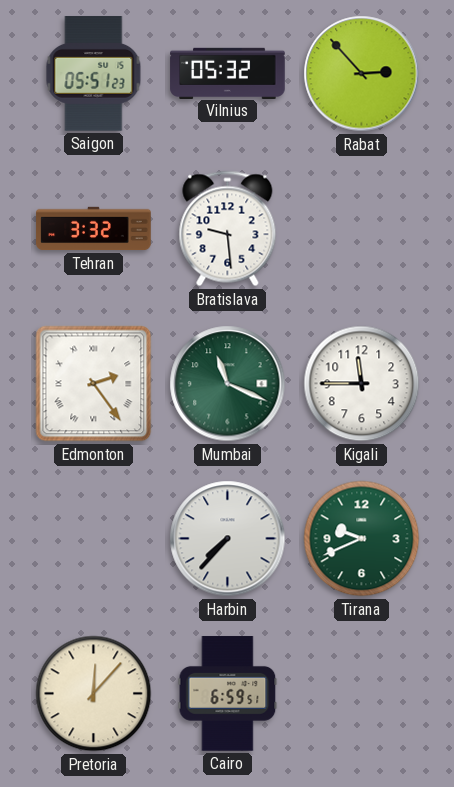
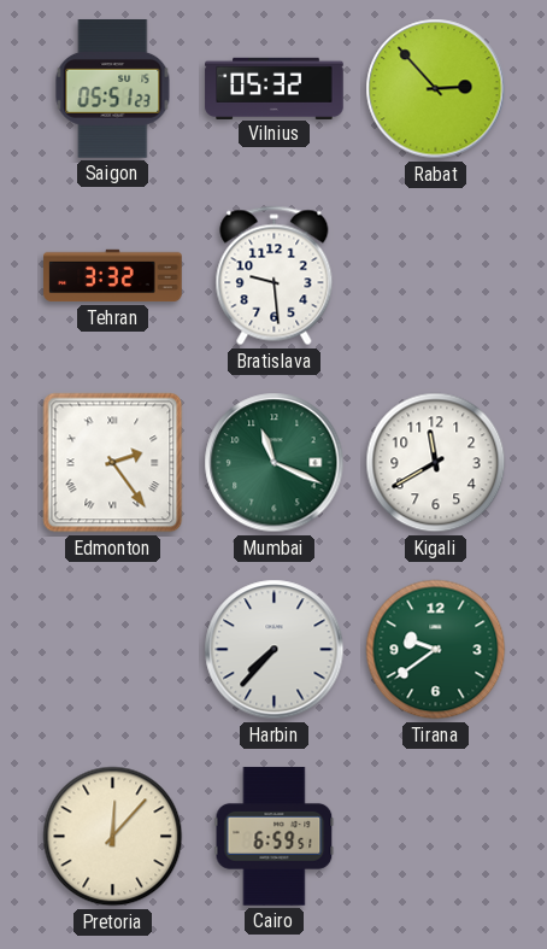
Kigali: 11:45 -> 11:40
Tirana: 9:41 -> 9:39
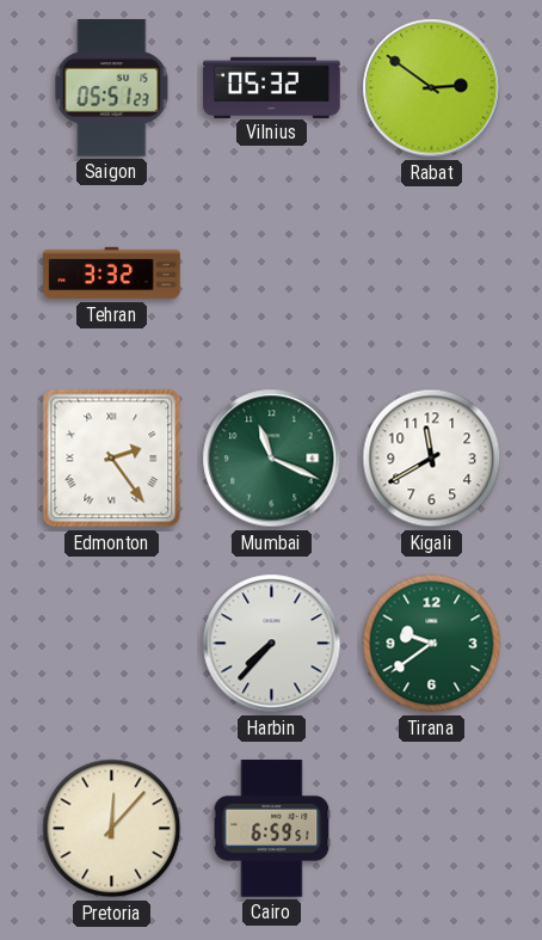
Rabat: 2:53 -> 2:51
Bratislava: 9:29 -> none
